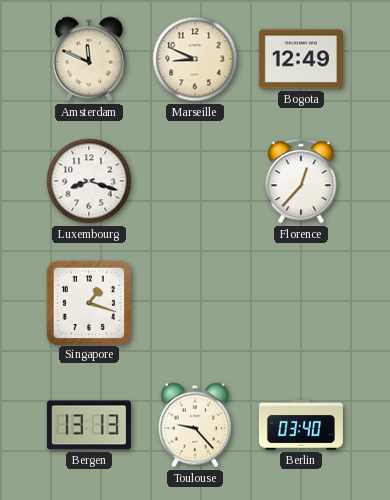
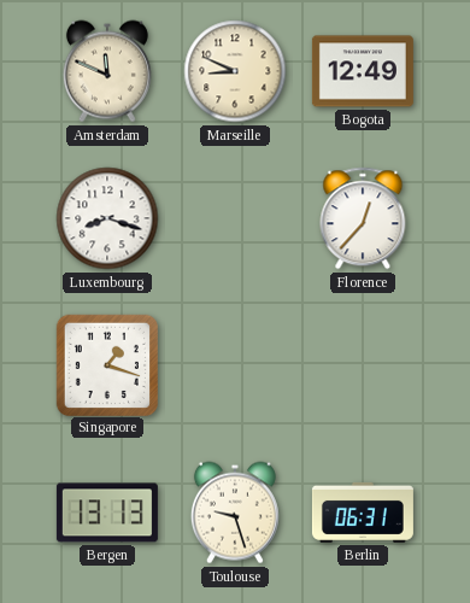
Toulouse: 9:23 -> 9:27
Berlin: 03:40 -> 06:31
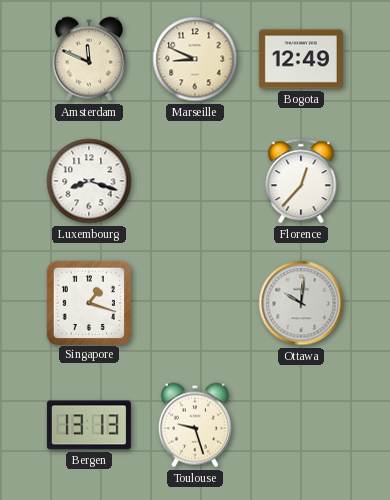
Ottawa: none -> 10:01
Berlin: 06:31 -> none
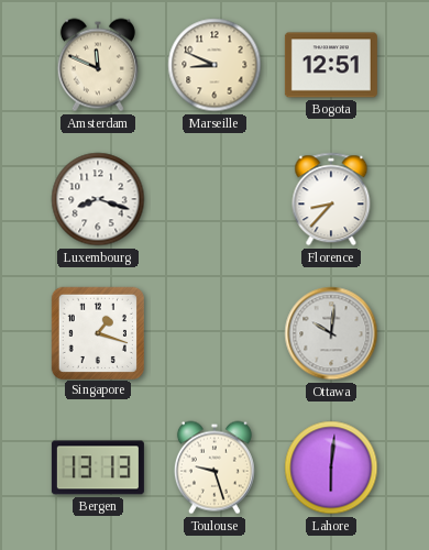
Bogota: 12:49 -> 12:51
Florence: 12:37 -> 8:37
Lahore: none -> 6:01
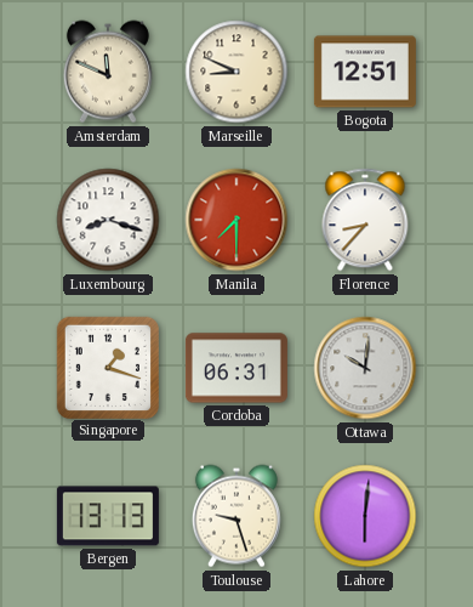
Manila: none -> 7:30
Cordoba: none -> 06:31
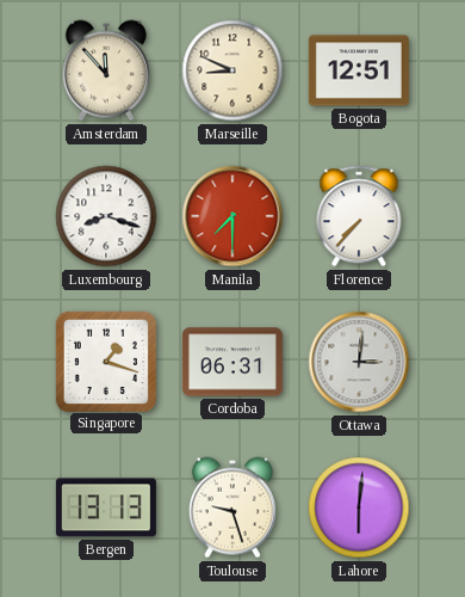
Amsterdam: 11:49 -> 11:53
Florence: 8:37 -> 7:37
Ottawa: 10:01 -> 3:01
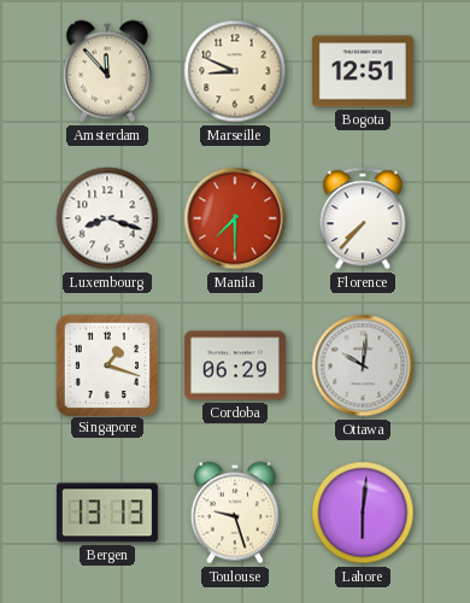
Cordoba: 06:31 -> 06:29
Ottawa: 3:01 -> 10:01
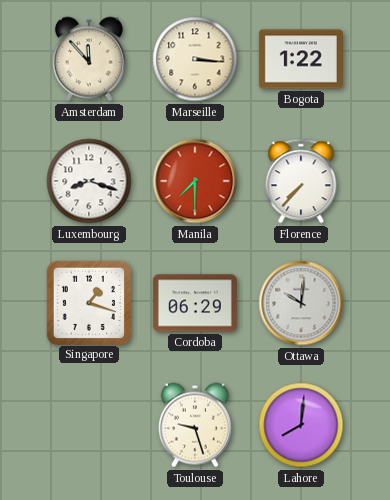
Marseille: 8:49 -> 3:16
Bogota: 12:51 -> 1:22
Bergen: 13:13 -> none
Lahore: 6:01 -> 8:01
